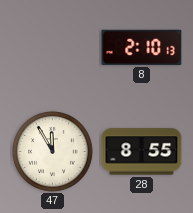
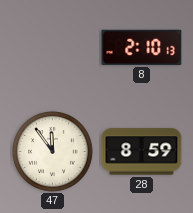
47: 11:55 -> 11:54
28: 8:55 -> 8:59
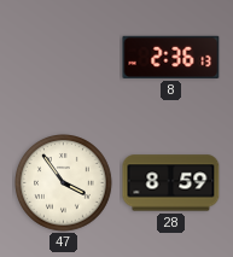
8: 2:10 -> 2:36
47: 11:54 -> 3:54
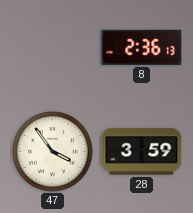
28: 8:59 -> 3:59
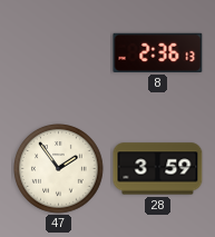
47: 3:54 -> 1:54
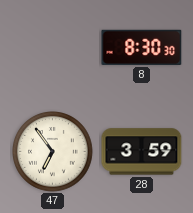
8: 2:36 -> 8:30
47: 1:54 -> 6:54
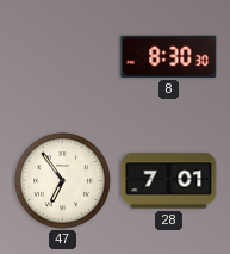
28: 3:59 -> 7:01
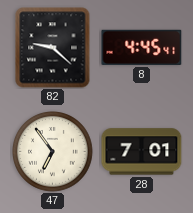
82: none -> 9:22
8: 8:30 -> 4:45
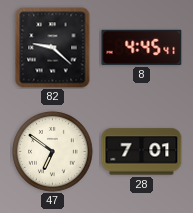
47: 6:54 -> 6:51
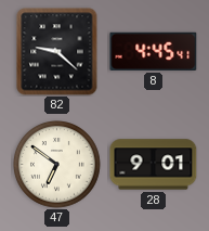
28: 7:01 -> 9:01
